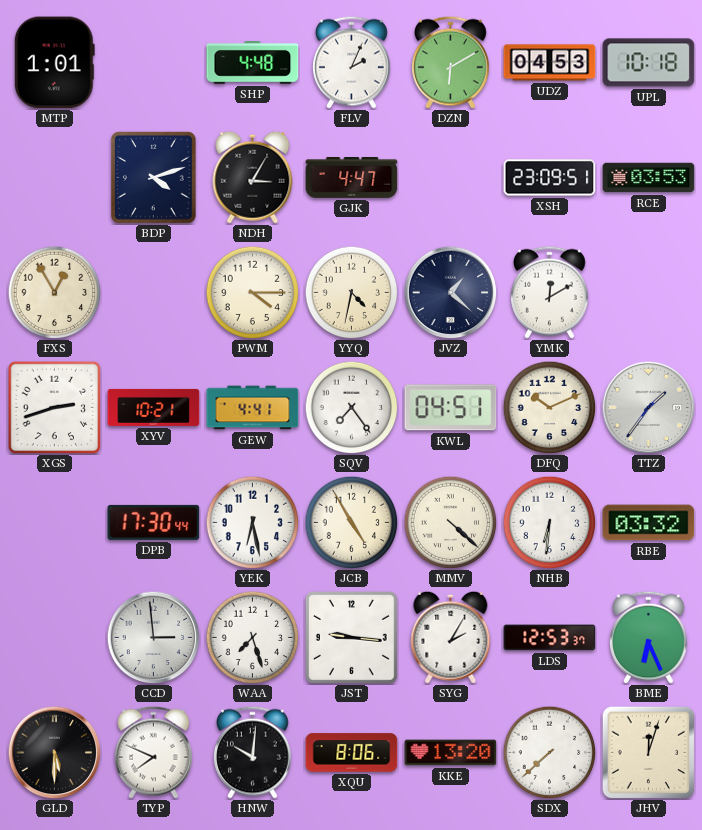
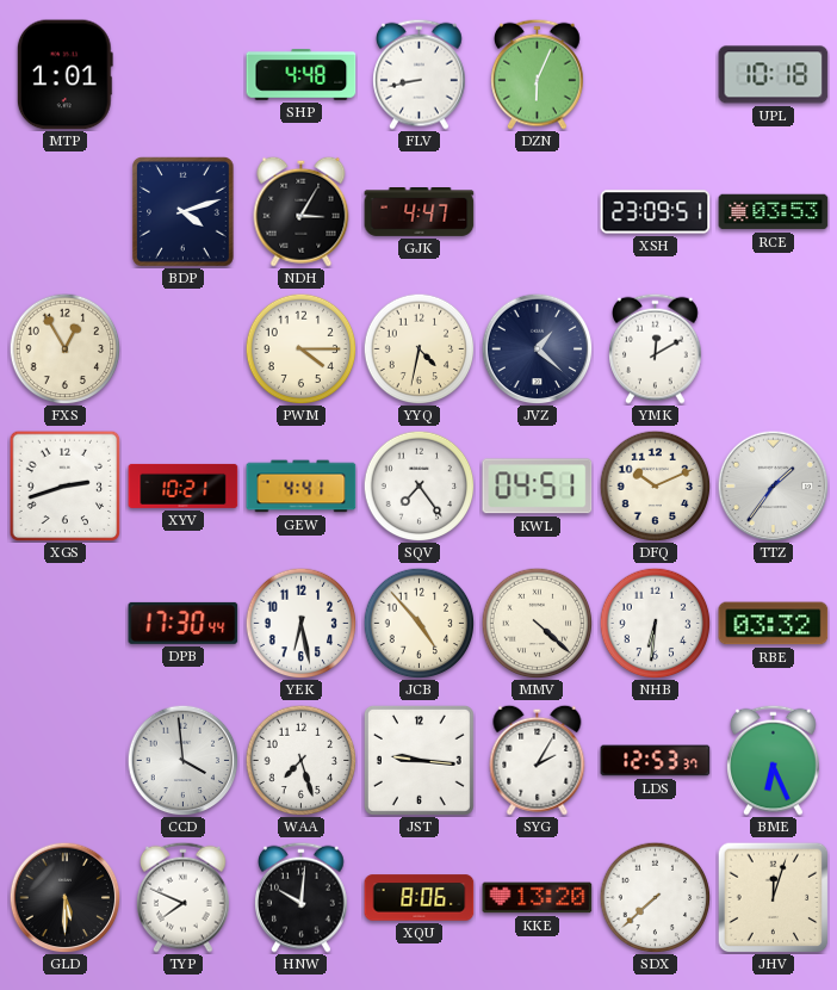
FLV: 2:04 -> 8:43
DZN: 6:10 -> 6:04
UDZ: 04:53 -> none
JCB: 4:55 -> 4:53
CCD: 2:59 -> 3:59
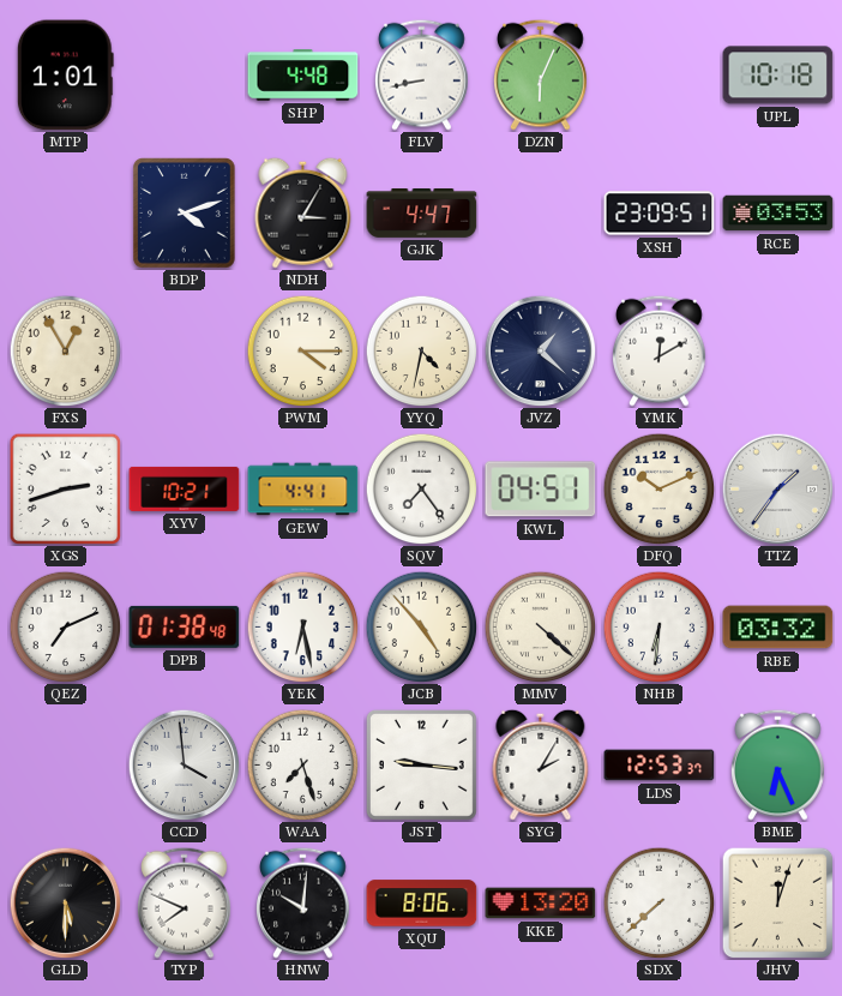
QEZ: none -> 7:11
DPB: 17:30 -> 01:38
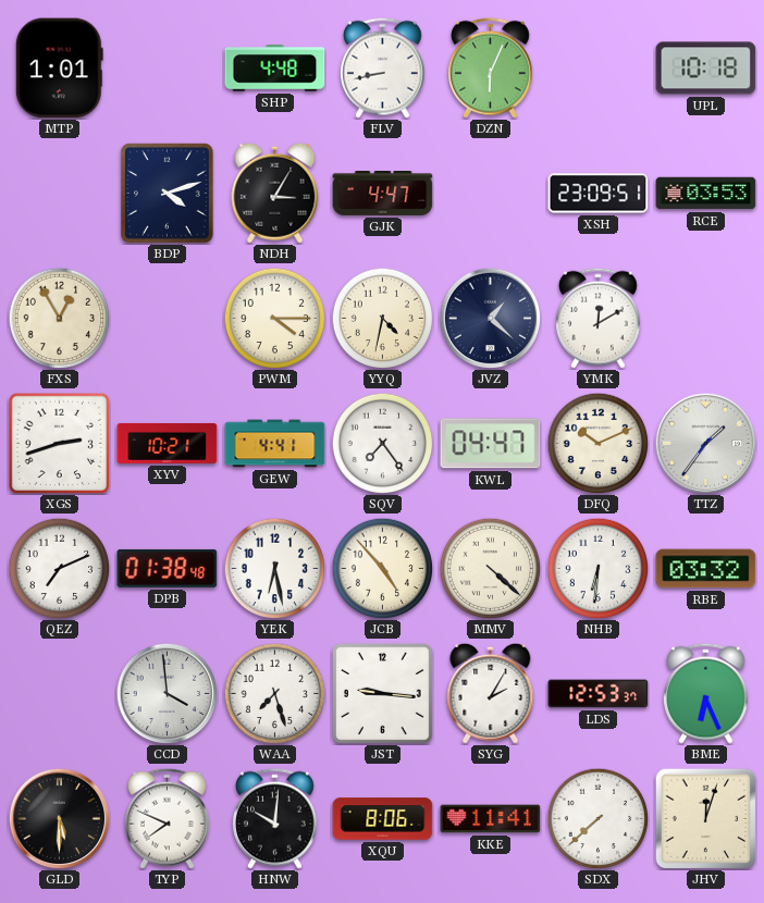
KWL: 04:51 -> 04:47
KKE: 13:20 -> 11:41
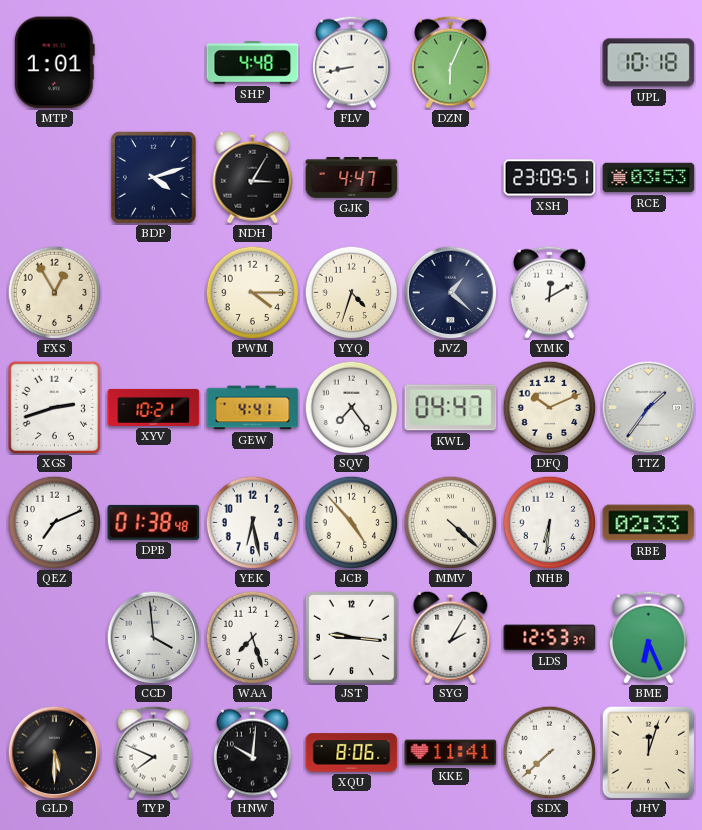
YYQ: 4:32 -> 4:33
RBE: 03:32 -> 02:33
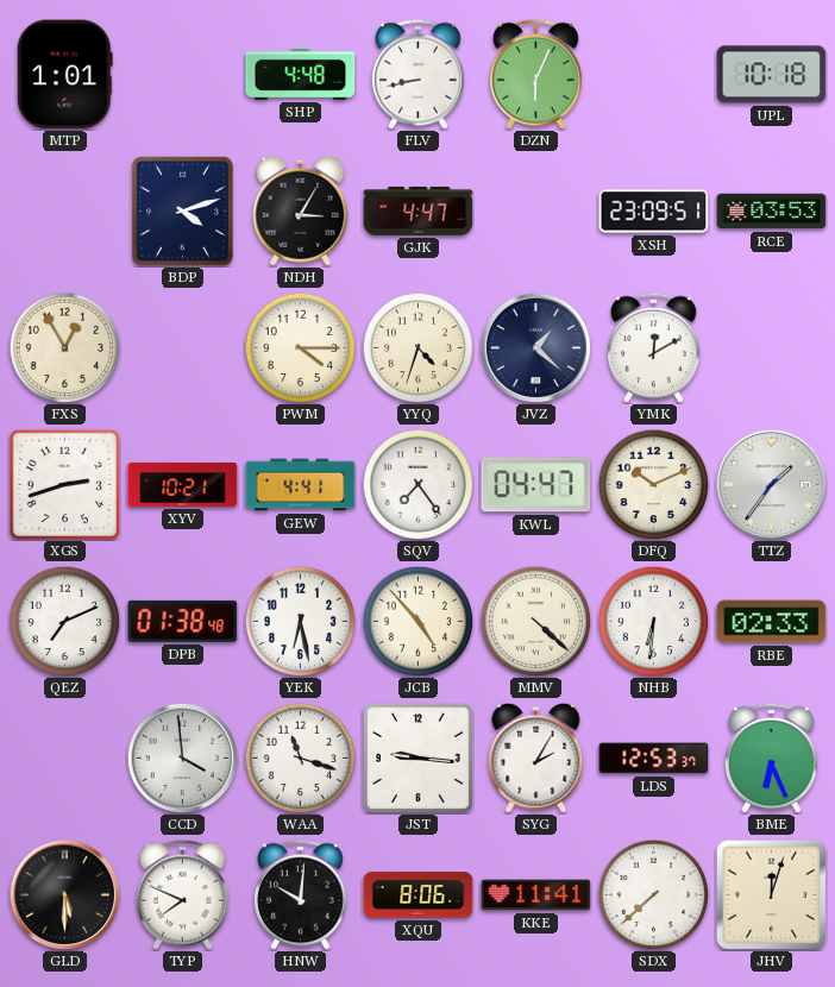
WAA: 7:27 -> 11:18
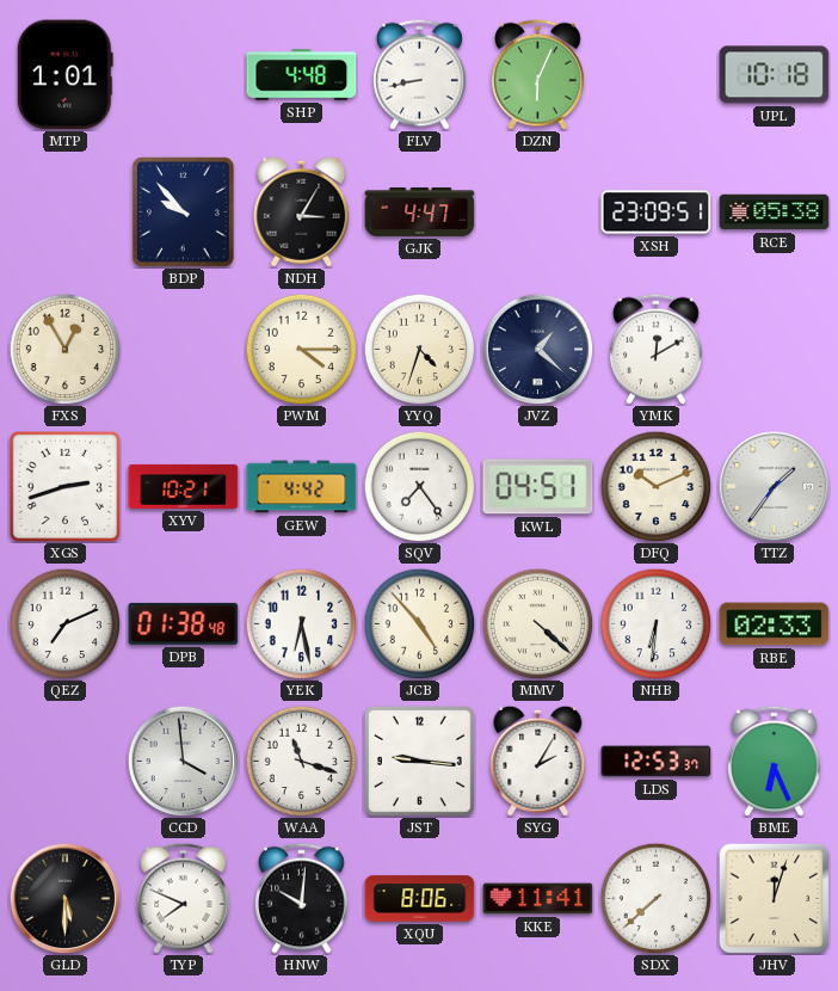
BDP: 4:12 -> 9:53
RCE: 03:53 -> 05:38
GEW: 4:41 -> 4:42
KWL: 04:47 -> 04:51
